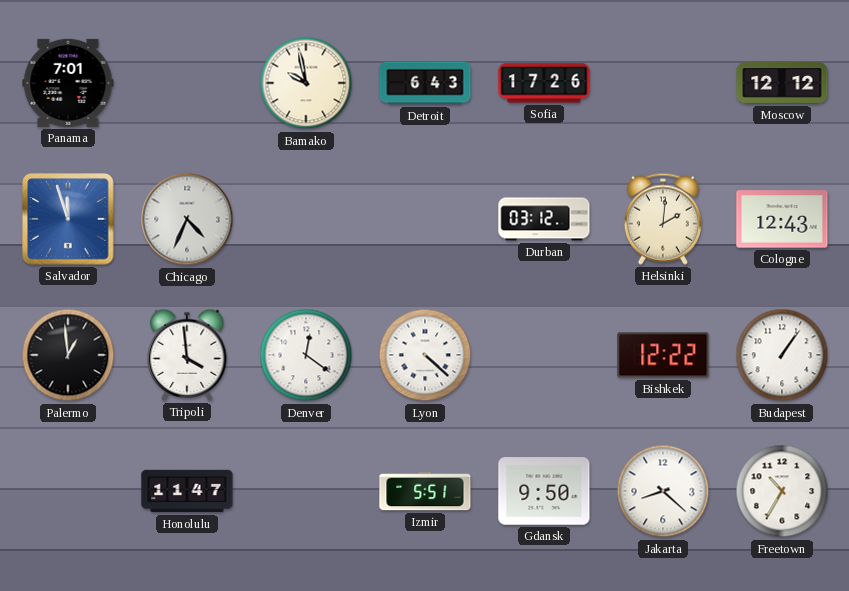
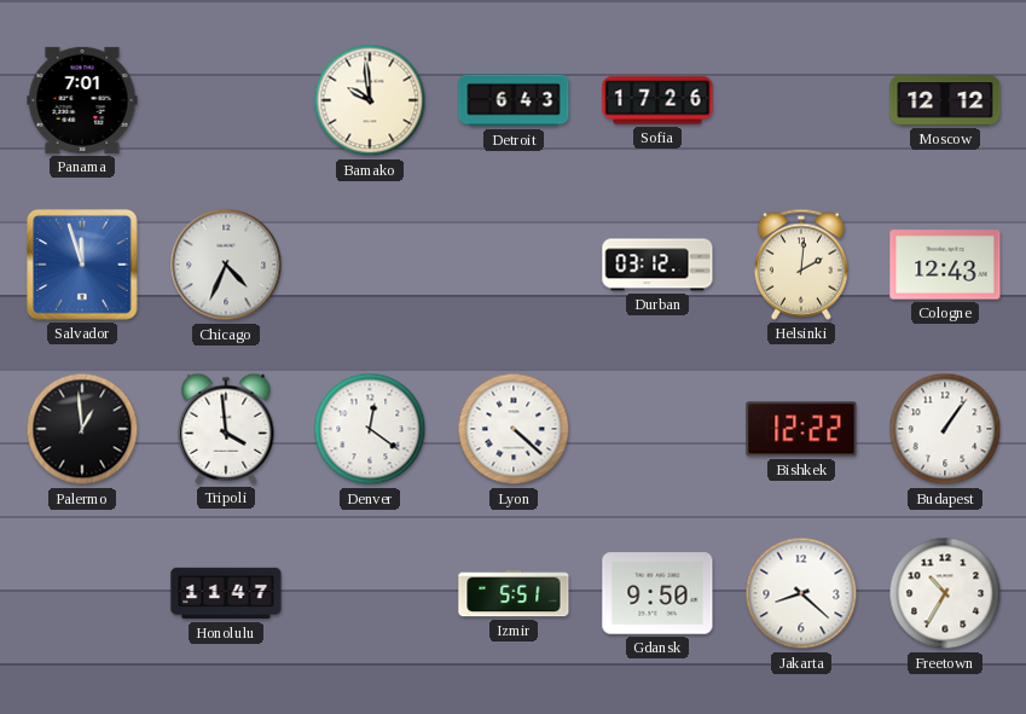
Bamako: 9:58 -> 9:59
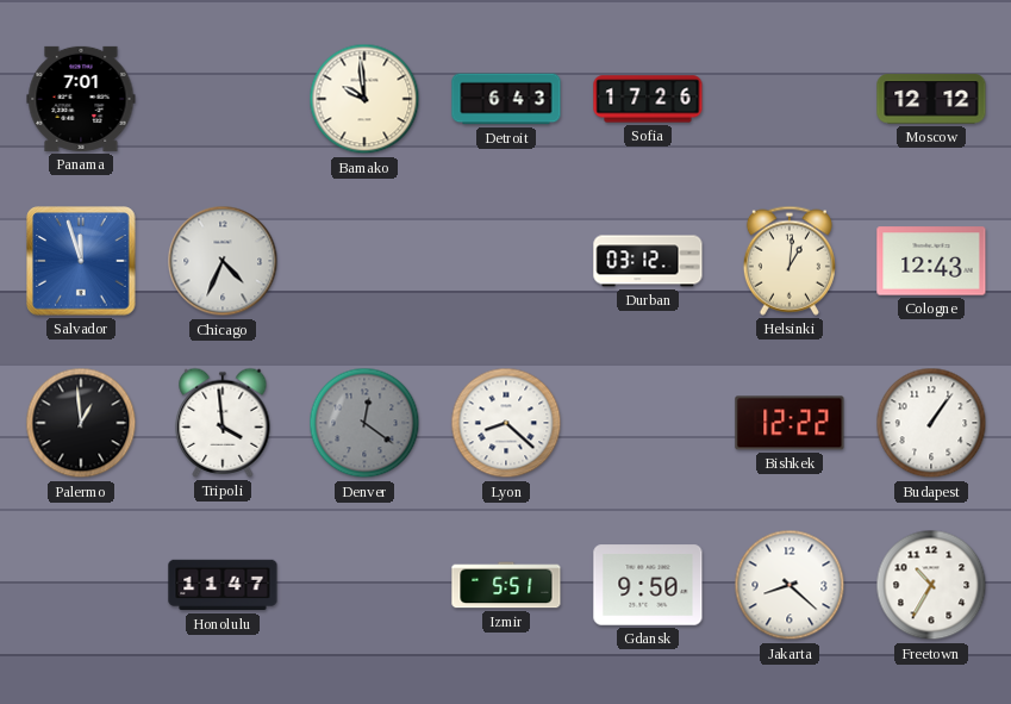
Helsinki: 2:01 -> 1:01
Denver dial: white -> grey
Lyon: 4:22 -> 8:22
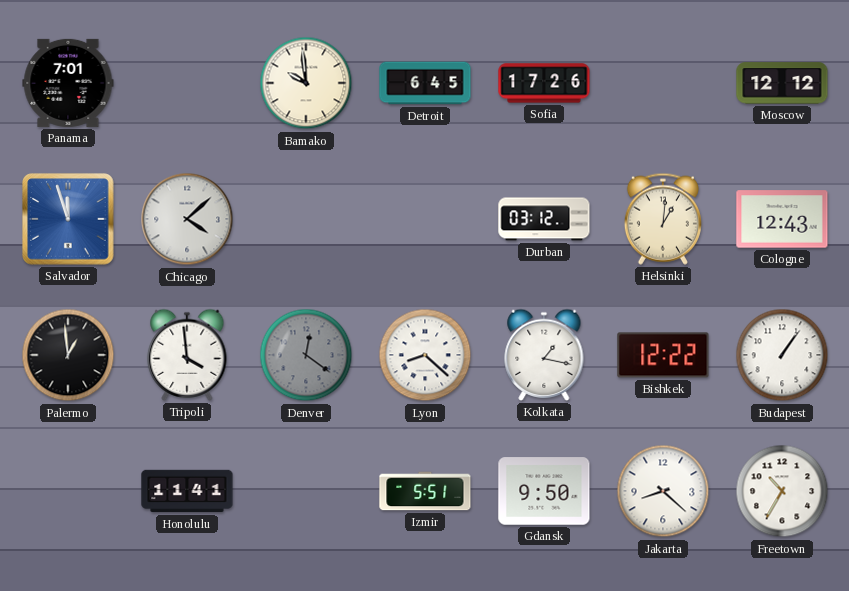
Detroit: 6:43 -> 6:45
Chicago: 4:34 -> 4:08
Kolkata: none -> 1:17
Honolulu: 11:47 -> 11:41
